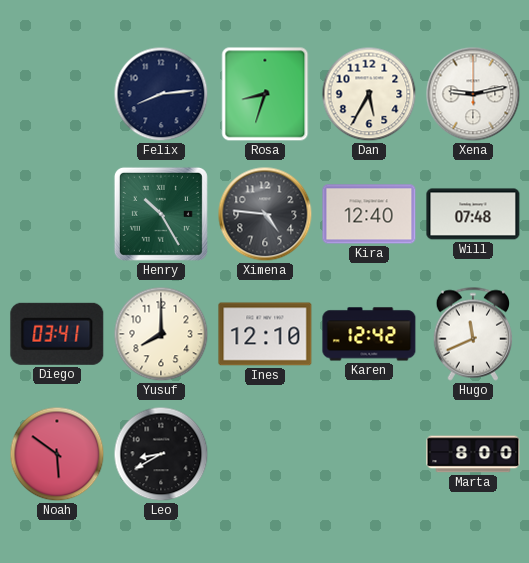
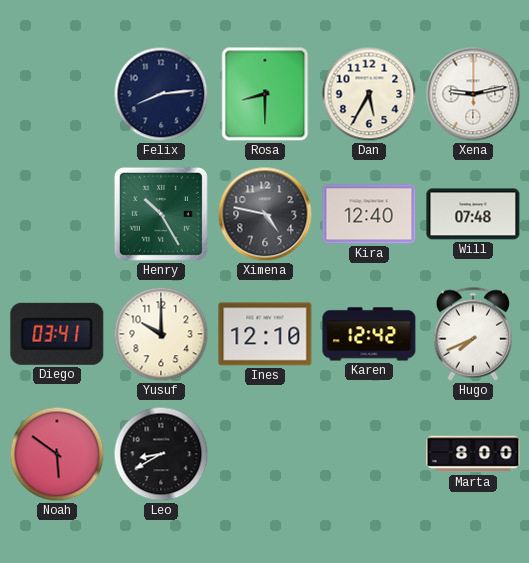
Rosa: 8:33 -> 8:30
Ximena: 4:46 -> 4:47
Yusuf: 8:00 -> 10:00
Hugo: 11:41 -> 7:41
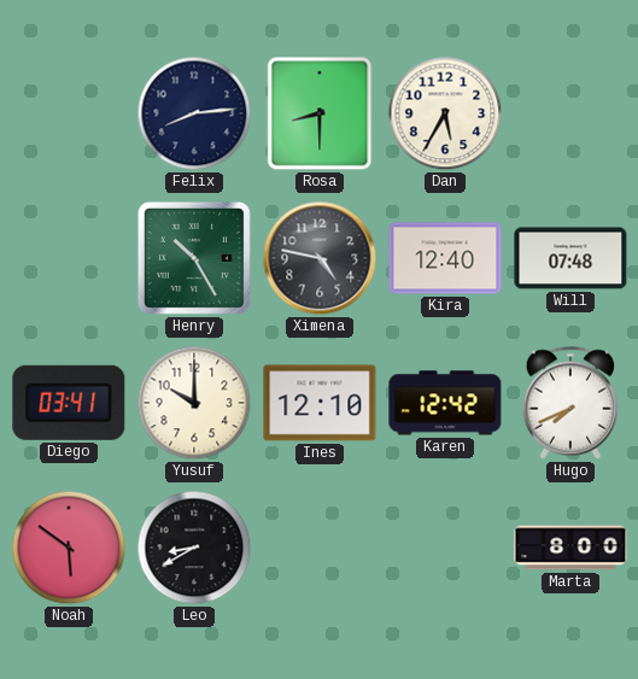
Xena: 9:13 -> none
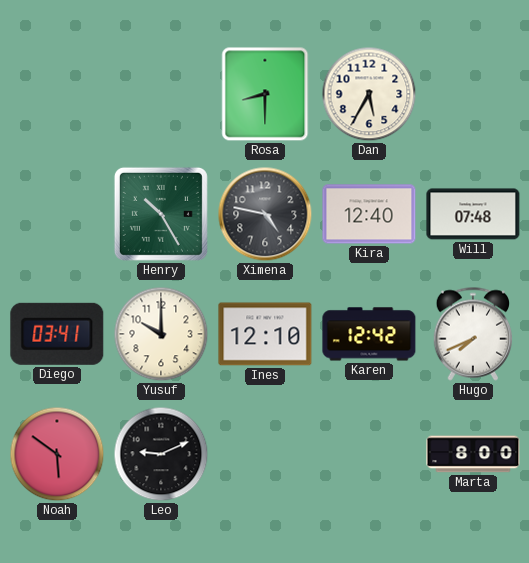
Felix: 8:14 -> none
Leo: 8:40 -> 9:11
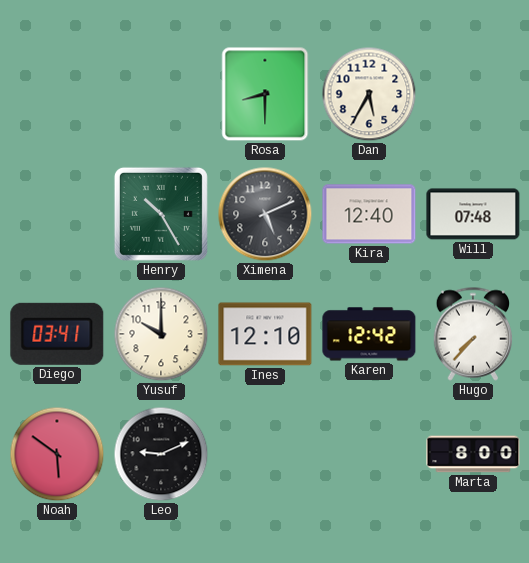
Ximena: 4:47 -> 5:11
Hugo: 7:41 -> 7:37
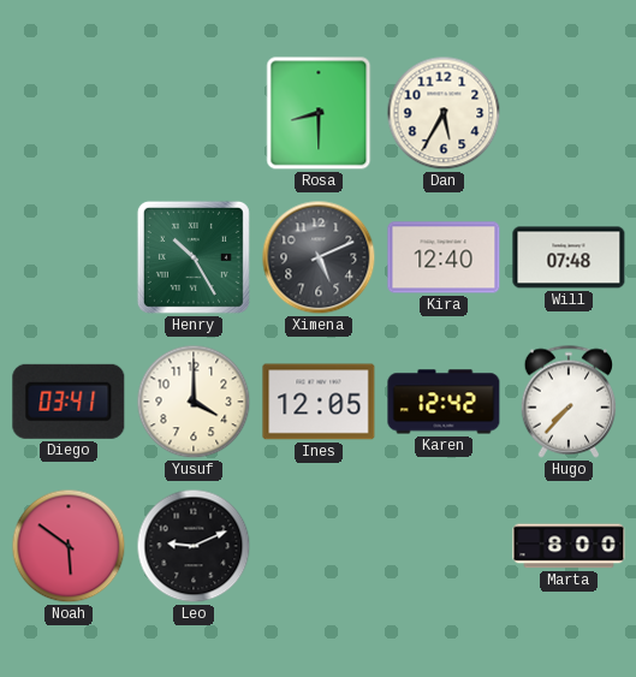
Yusuf: 10:00 -> 4:00
Ines: 12:10 -> 12:05
